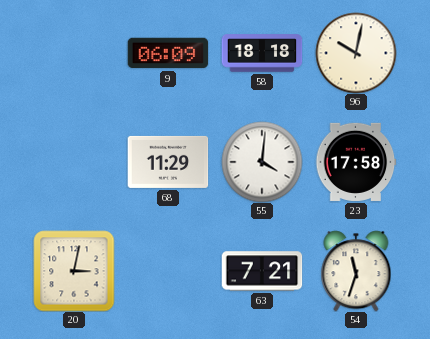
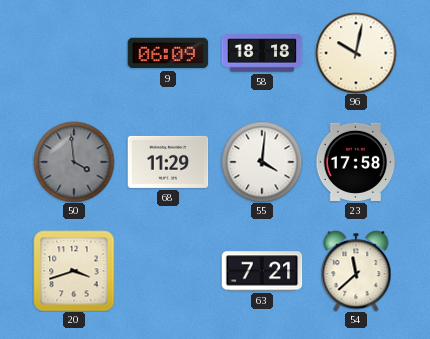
50: none -> 3:59
20: 3:02 -> 3:42
54: 11:33 -> 11:38
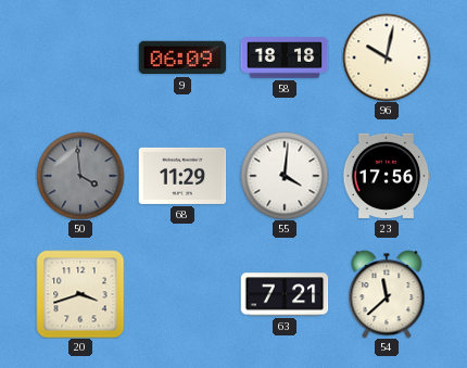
23: 17:58 -> 17:56
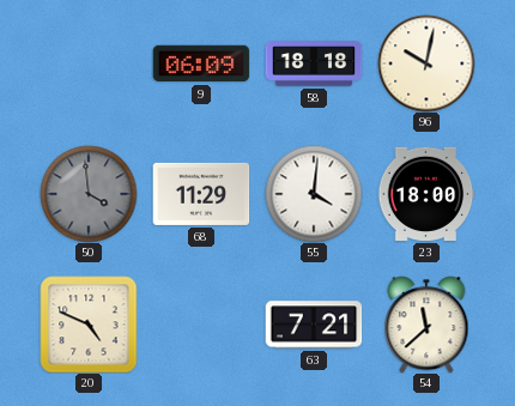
23: 17:56 -> 18:00
20: 3:42 -> 4:49
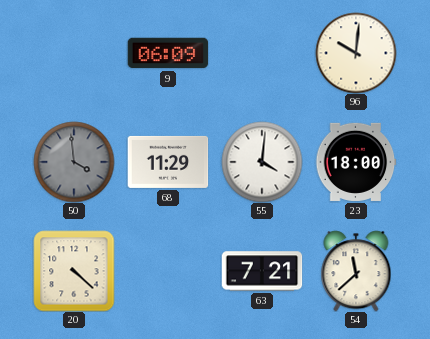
58: 18:18 -> none
96: 10:02 -> 10:01
20: 4:49 -> 4:22
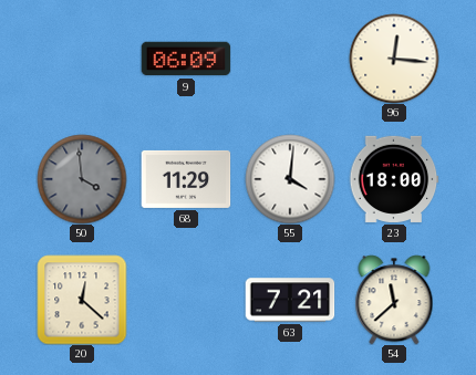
96: 10:01 -> 12:16
20: 4:22 -> 12:22
